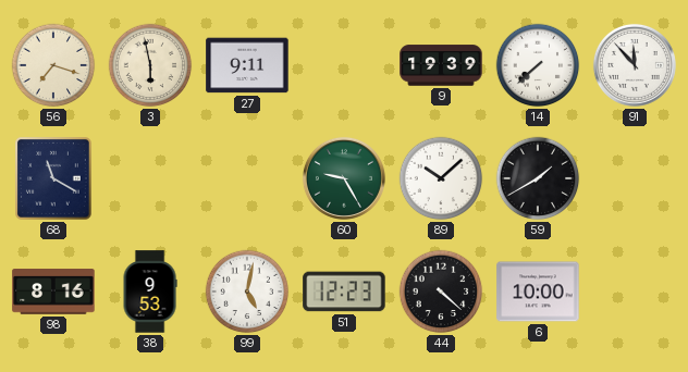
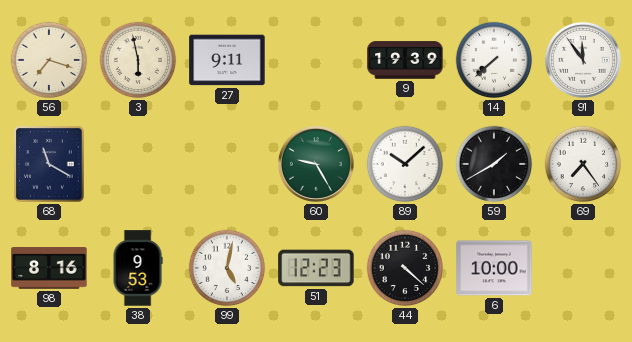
91: 11:53 -> 11:54
69: none -> 7:24
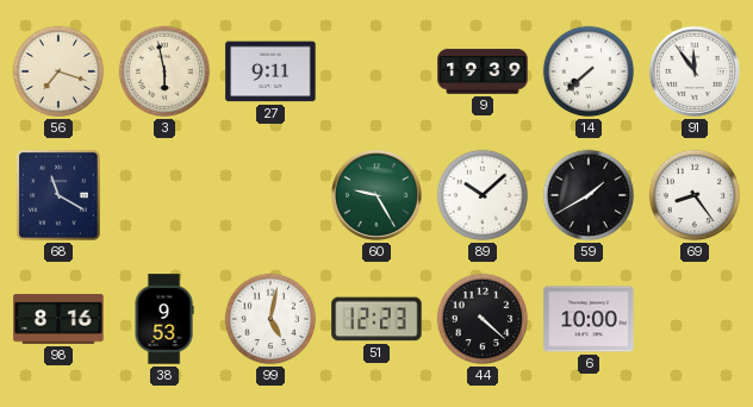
69: 7:24 -> 8:24
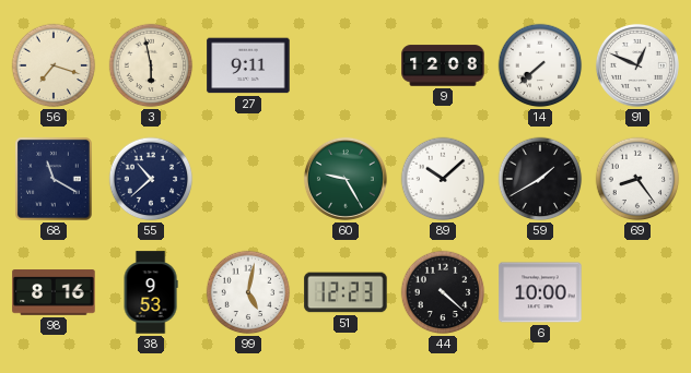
9: 19:39 -> 12:08
91: 11:54 -> 12:49
55: none -> 10:38
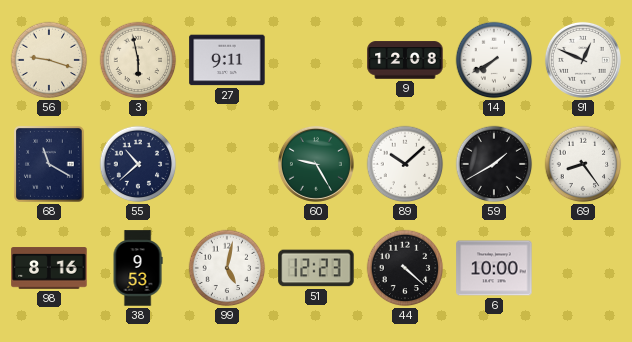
56: 7:18 -> 9:18
14: 7:38 -> 7:40
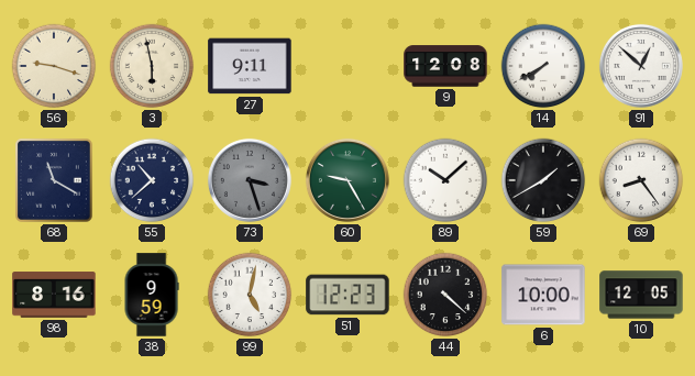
91: 12:49 -> 12:52
73: none -> 3:27
38: 9:53 -> 9:59
10: none -> 12:05
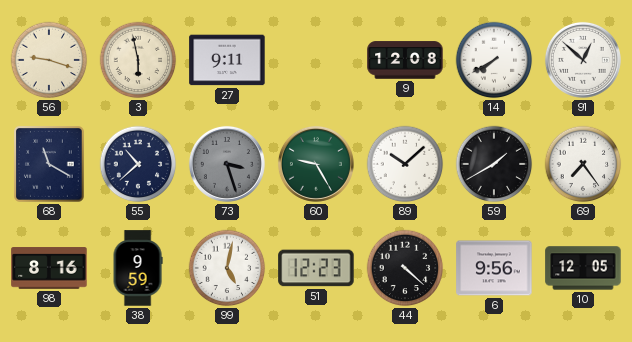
69: 8:24 -> 7:24
6: 10:00 -> 9:56
